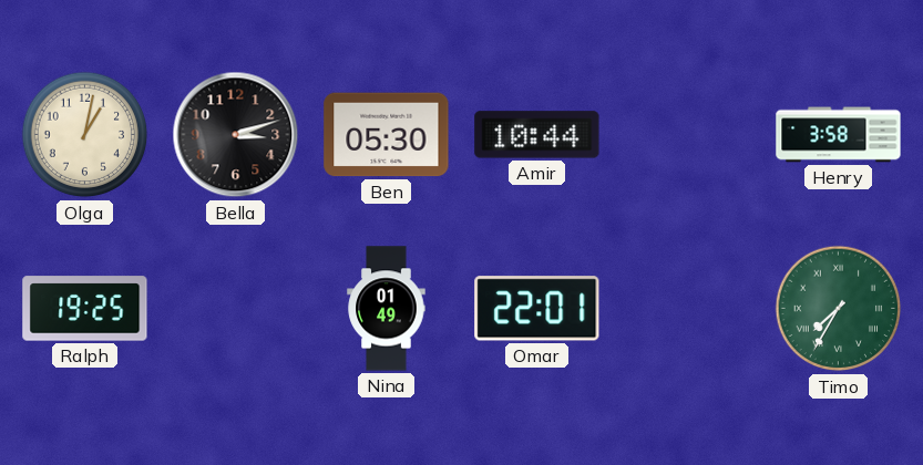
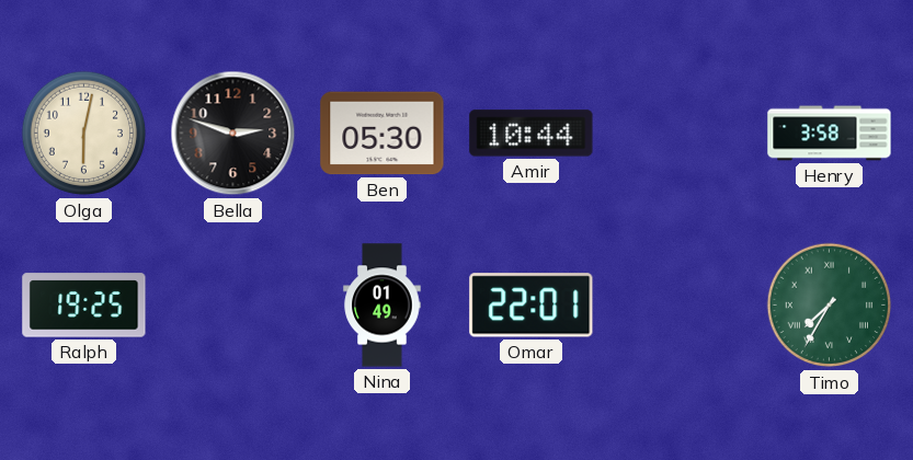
Olga: 1:02 -> 6:02
Bella: 3:12 -> 2:48
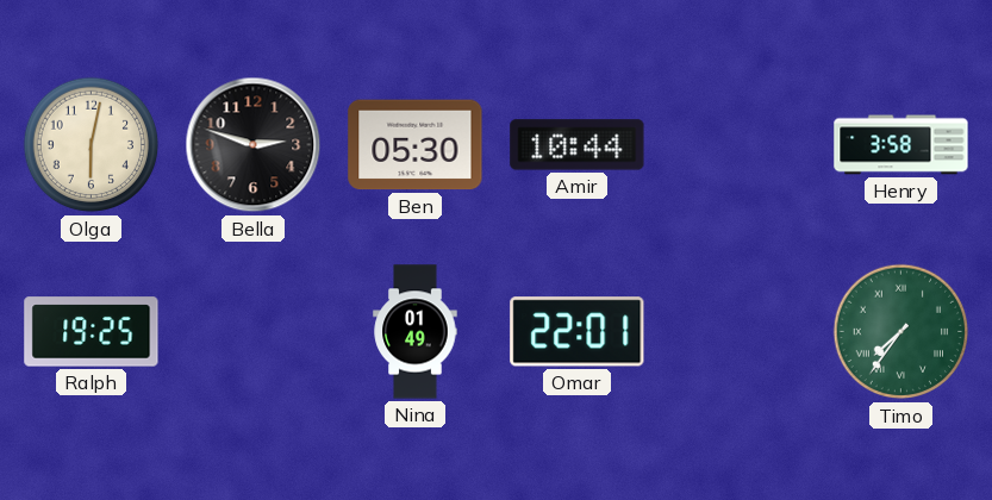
Timo: 7:35 -> 7:36
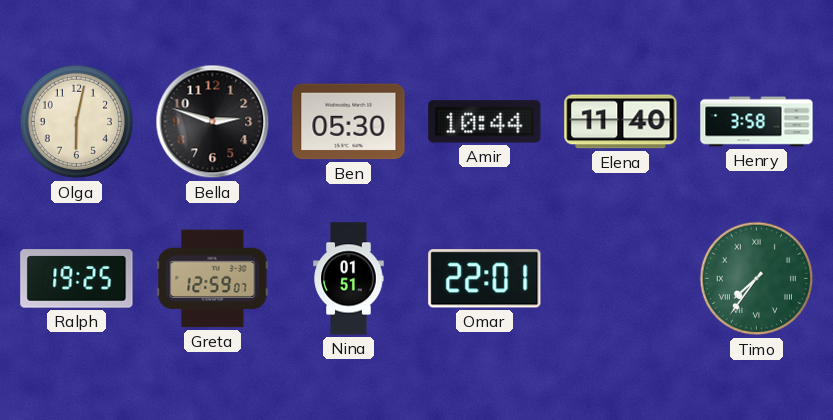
Elena: none -> 11:40
Greta: none -> 12:59
Nina: 01:49 -> 01:51
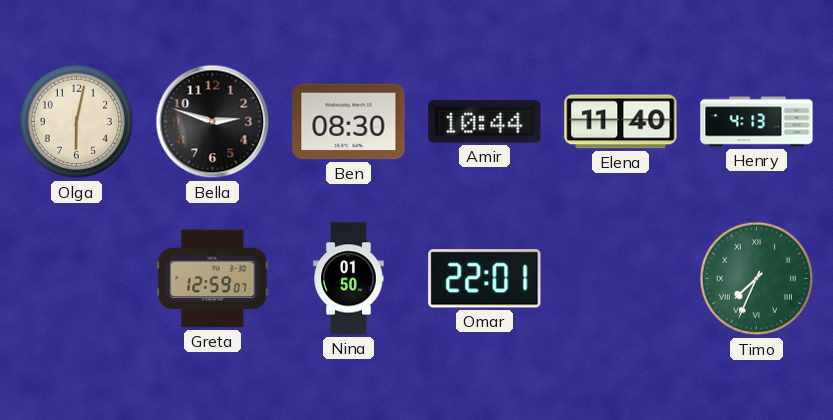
Ben: 05:30 -> 08:30
Henry: 3:58 -> 4:13
Ralph: 19:25 -> none
Nina: 01:51 -> 01:50
Timo: 7:36 -> 7:34
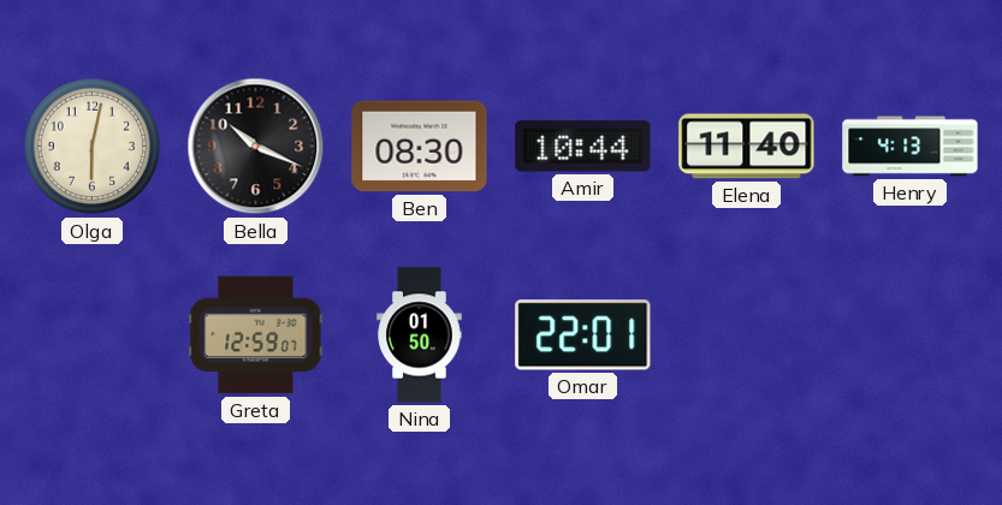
Bella: 2:48 -> 10:19
Timo: 7:34 -> none
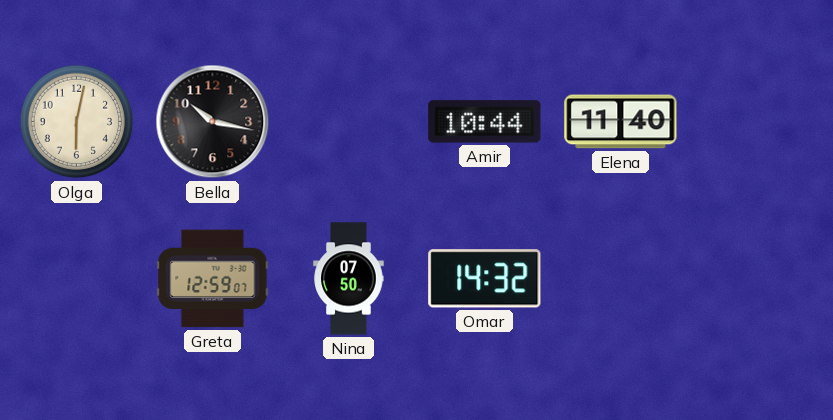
Bella: 10:19 -> 10:17
Ben: 08:30 -> none
Henry: 4:13 -> none
Nina: 01:50 -> 07:50
Omar: 22:01 -> 14:32
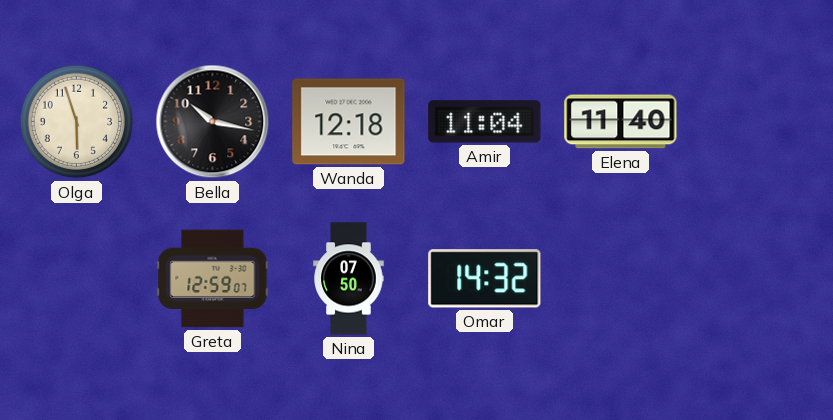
Olga: 6:02 -> 5:57
Wanda: none -> 12:18
Amir: 10:44 -> 11:04
